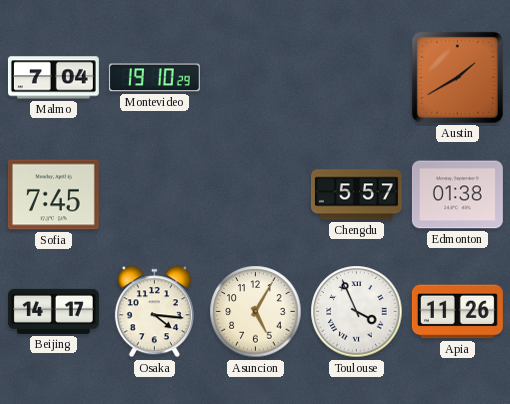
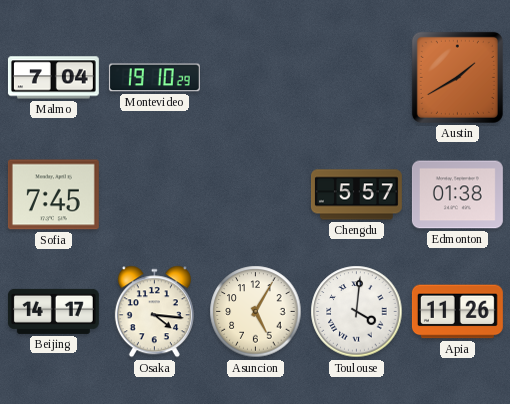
Toulouse: 3:56 -> 4:01
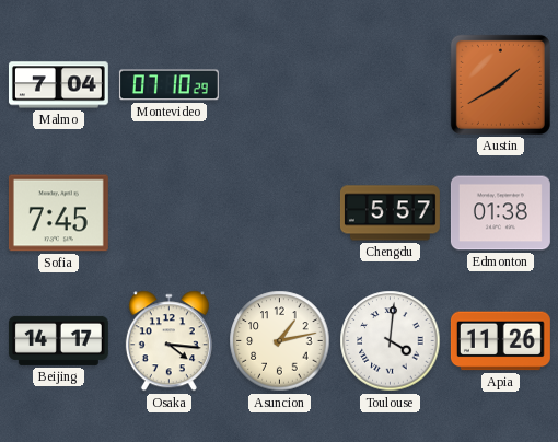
Montevideo: 19:10 -> 07:10
Asuncion: 5:05 -> 1:13
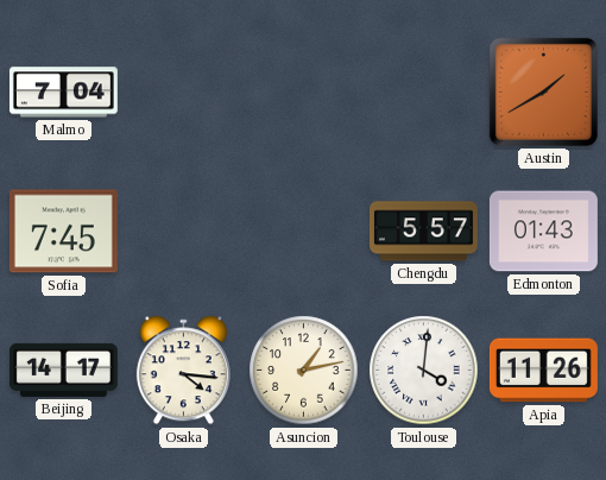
Montevideo: 07:10 -> none
Edmonton: 01:38 -> 01:43
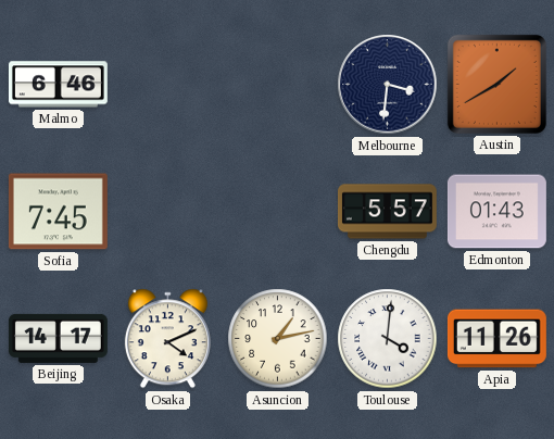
Malmo: 7:04 -> 6:46
Melbourne: none -> 3:31
Osaka: 4:16 -> 4:11
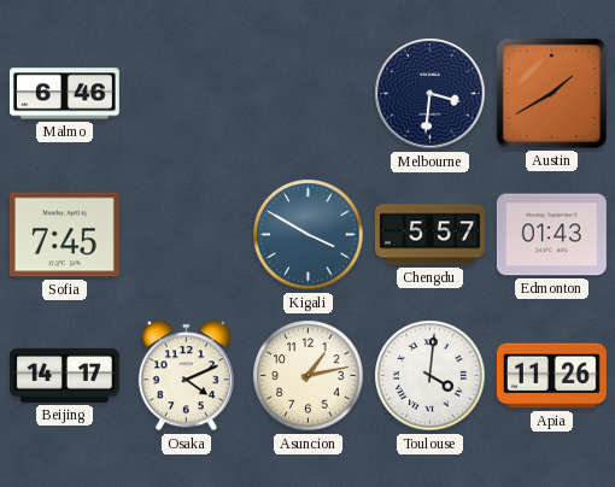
Kigali: none -> 3:50
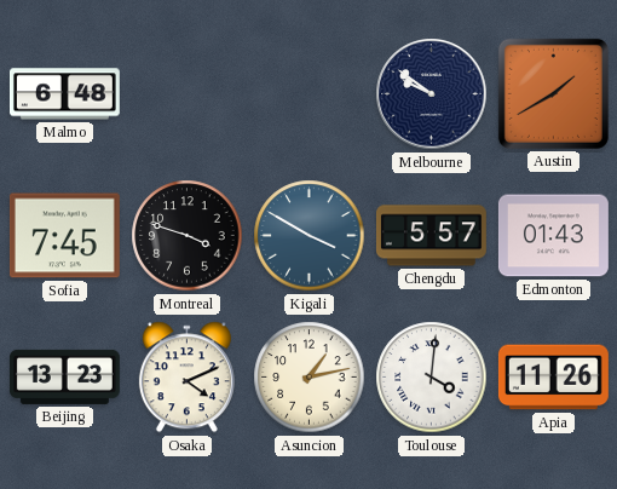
Malmo: 6:46 -> 6:48
Melbourne: 3:31 -> 9:51
Montreal: none -> 3:48
Beijing: 14:17 -> 13:23
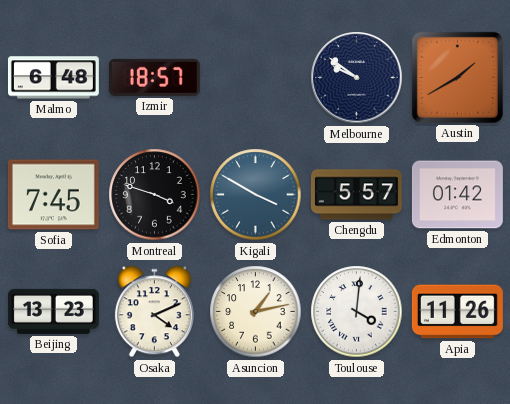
Izmir: none -> 18:57
Edmonton: 01:43 -> 01:42
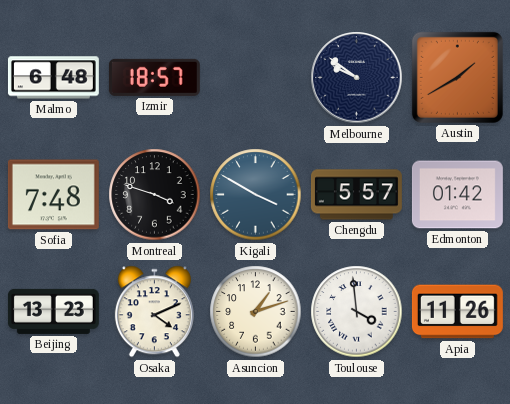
Sofia: 7:45 -> 7:48
Asuncion: 1:13 -> 1:12
Toulouse: 4:01 -> 3:59
